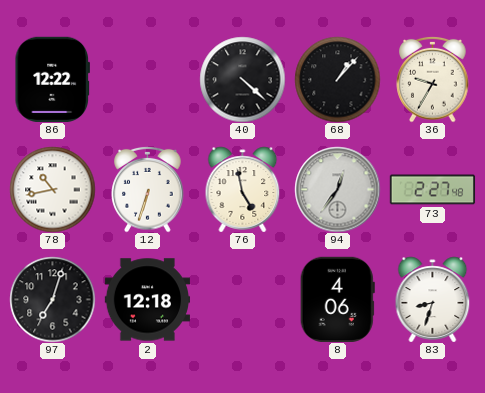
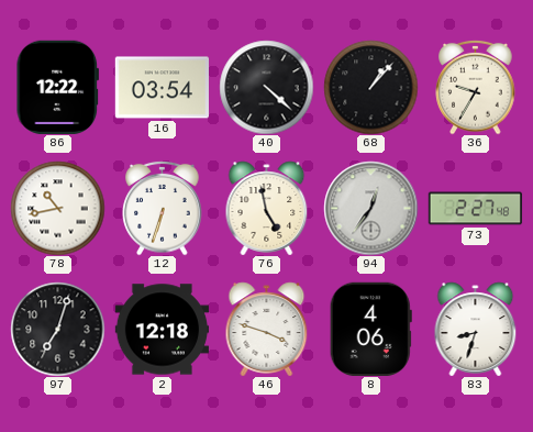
16: none -> 03:54
46: none -> 3:48
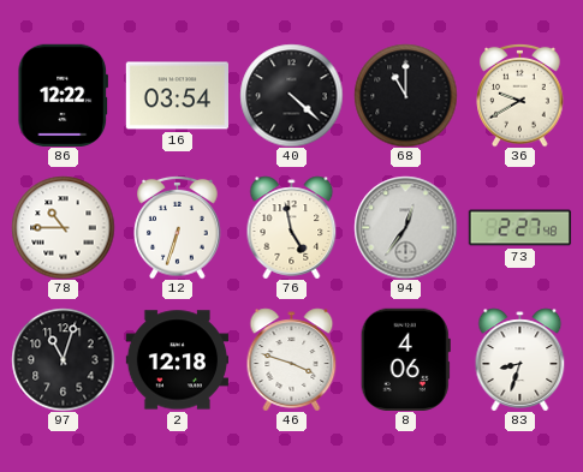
68: 1:07 -> 11:00
36: 9:35 -> 9:40
78: 10:43 -> 10:45
97: 7:03 -> 11:03
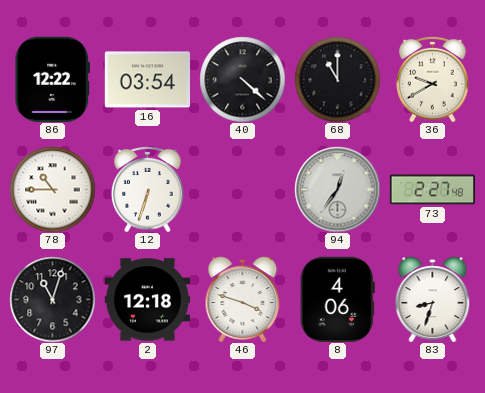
76: 4:58 -> none
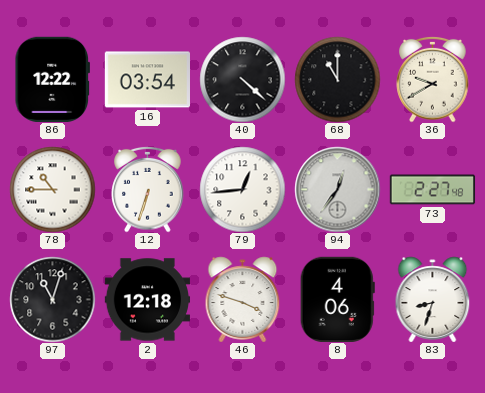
79: none -> 12:44
